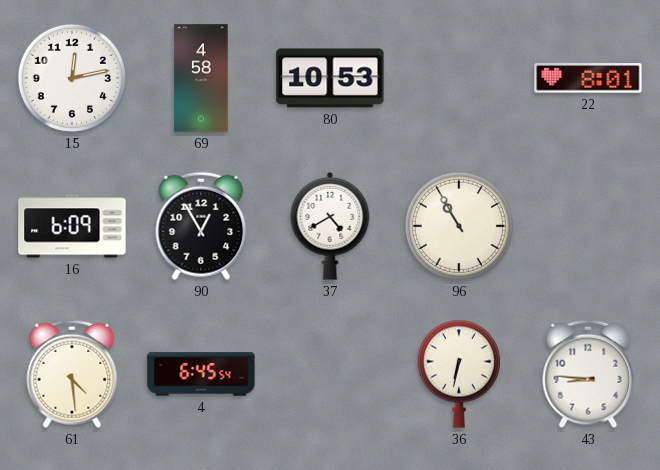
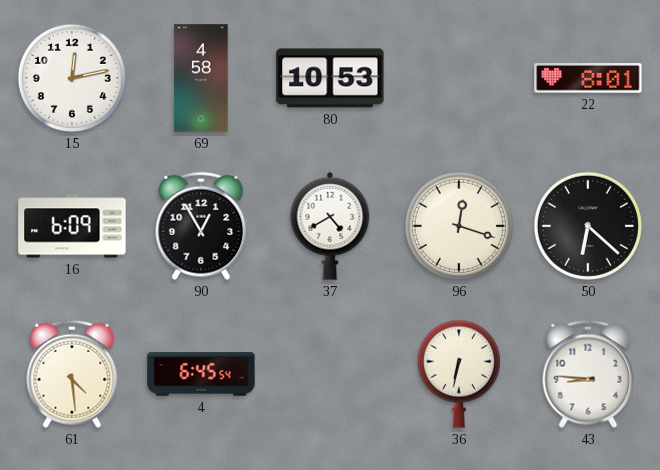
96: 10:55 -> 12:18
50: none -> 6:22
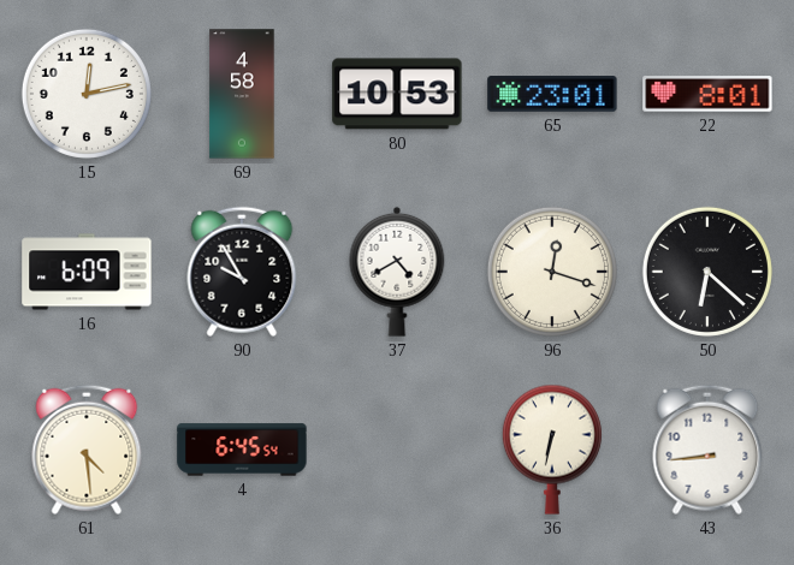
65: none -> 23:01
90: 12:55 -> 9:55
43: 8:46 -> 8:44
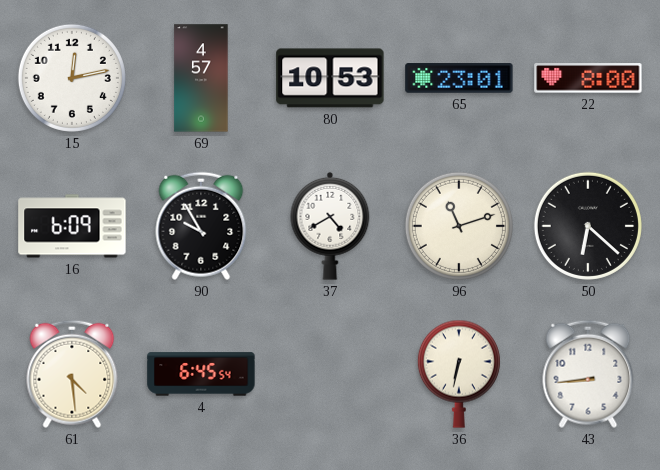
69: 4:58 -> 4:57
22: 8:01 -> 8:00
96: 12:18 -> 11:12
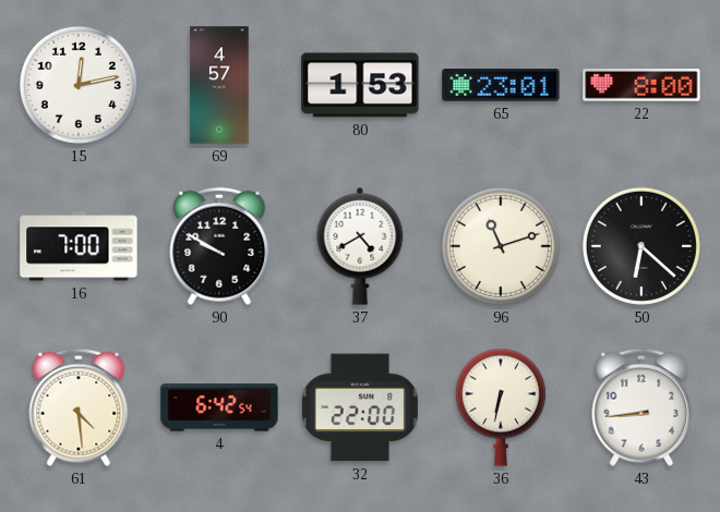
80: 10:53 -> 1:53
16: 6:09 -> 7:00
90: 9:55 -> 9:50
4: 6:45 -> 6:42
32: none -> 22:00
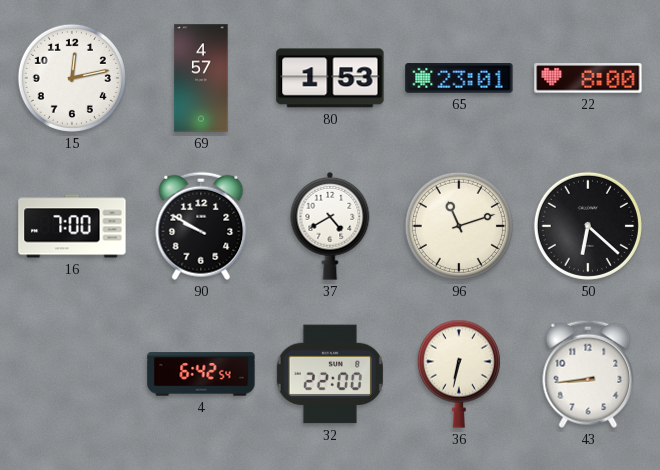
61: 4:29 -> none
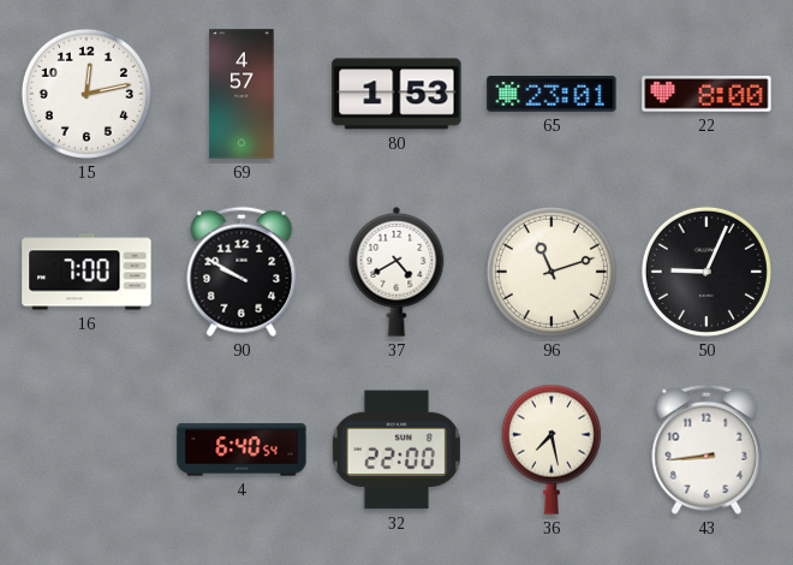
50: 6:22 -> 9:04
4: 6:42 -> 6:40
36: 6:32 -> 7:28
